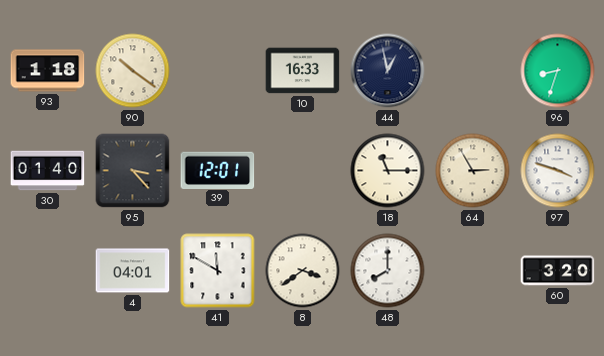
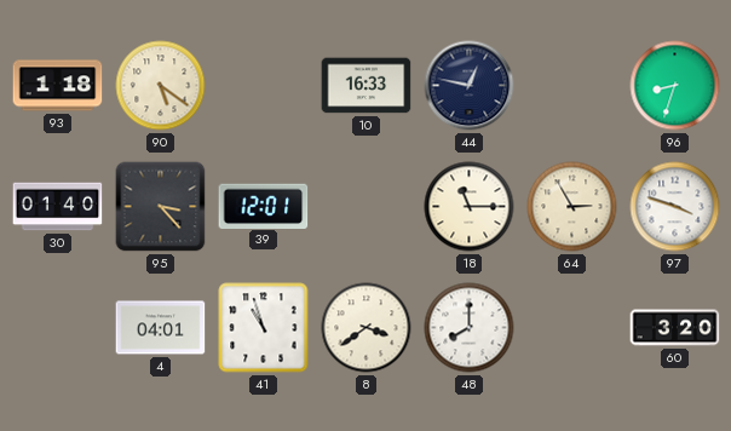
90: 10:21 -> 5:21
44: 12:58 -> 12:47
41: 11:50 -> 10:57
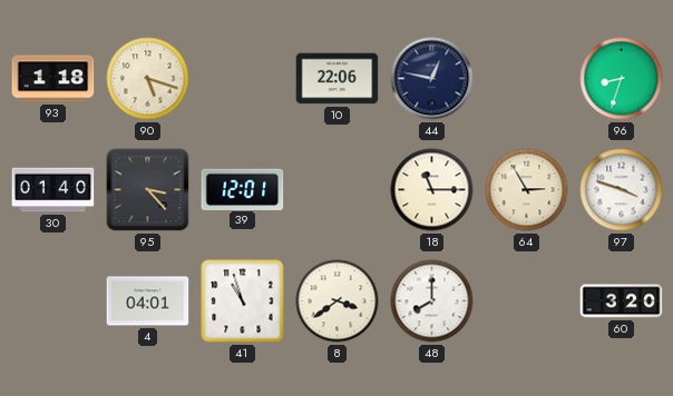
90: 5:21 -> 5:18
10: 16:33 -> 22:06
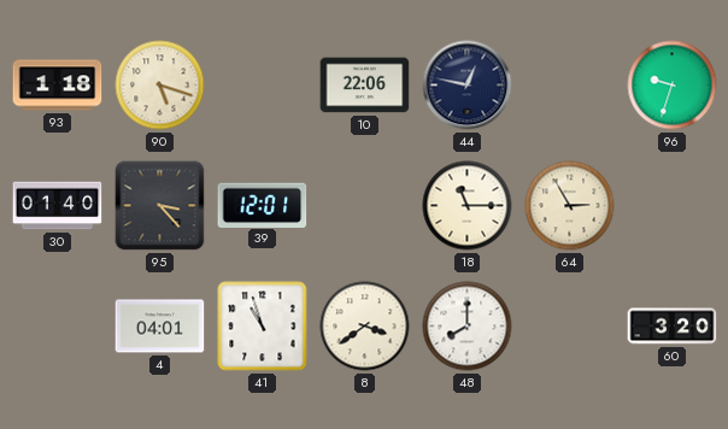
96: 8:33 -> 9:33
97: 3:48 -> none
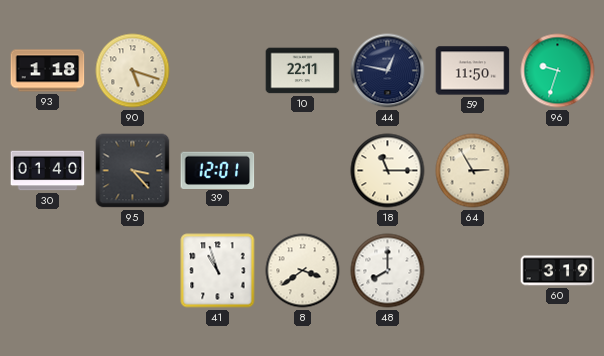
10: 22:06 -> 22:11
59: none -> 11:50
4: 04:01 -> none
60: 3:20 -> 3:19
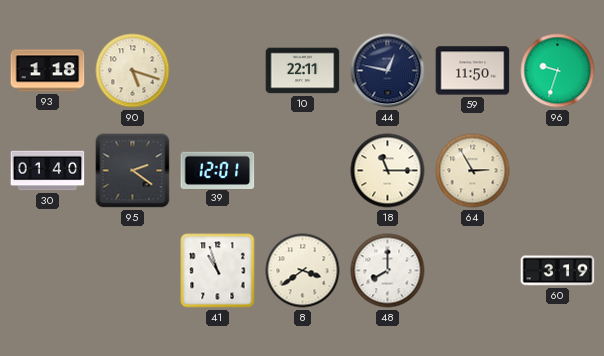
95: 3:23 -> 2:21
